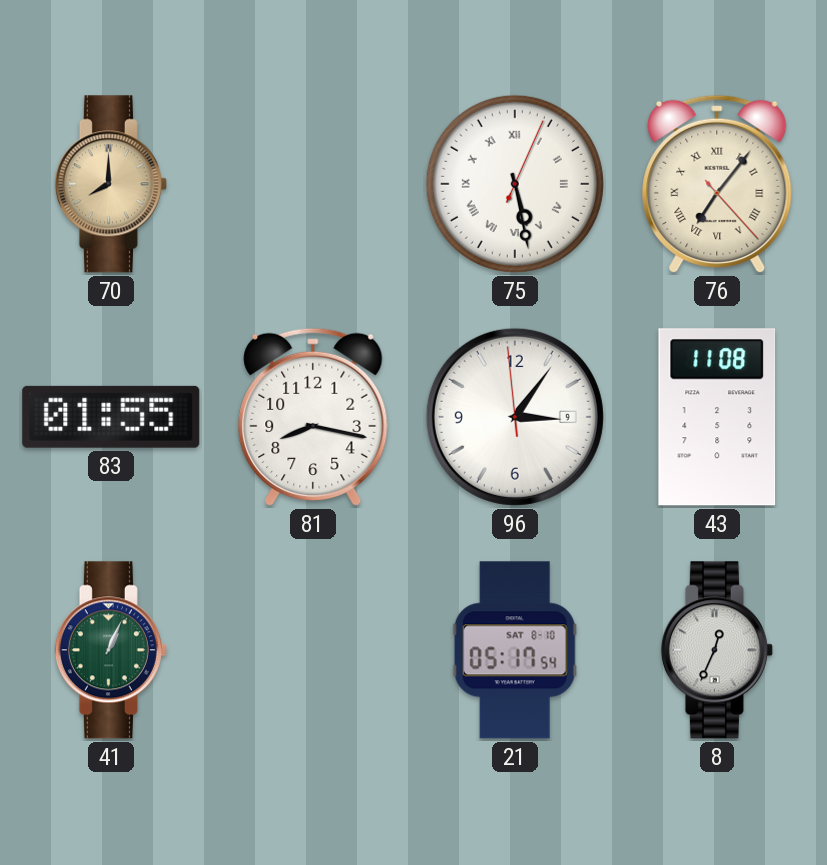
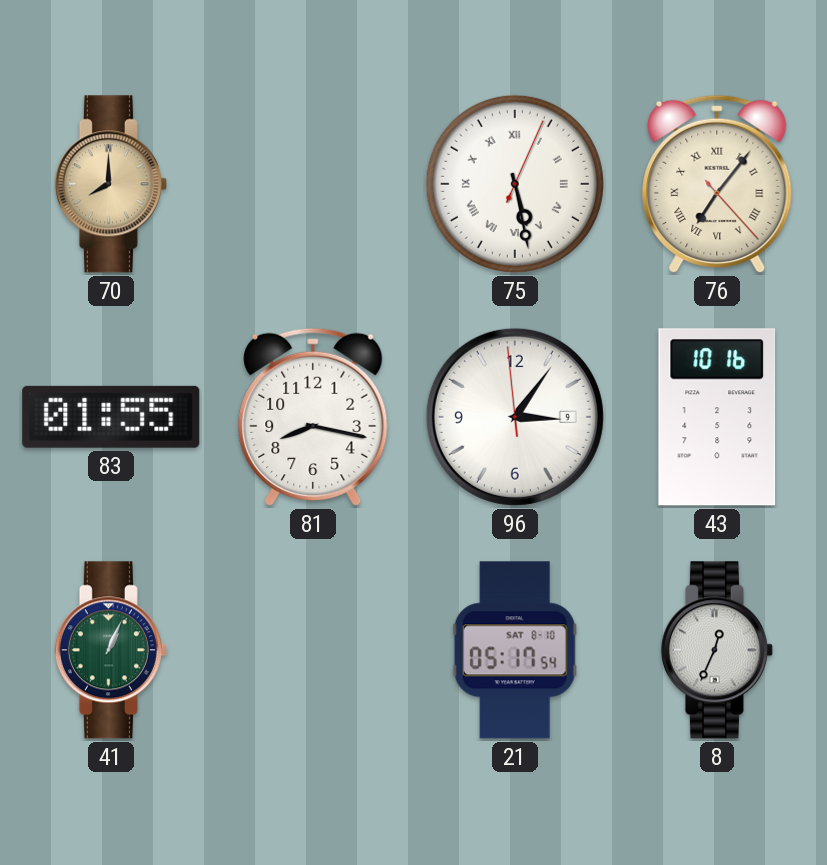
43: 11:08 -> 10:16
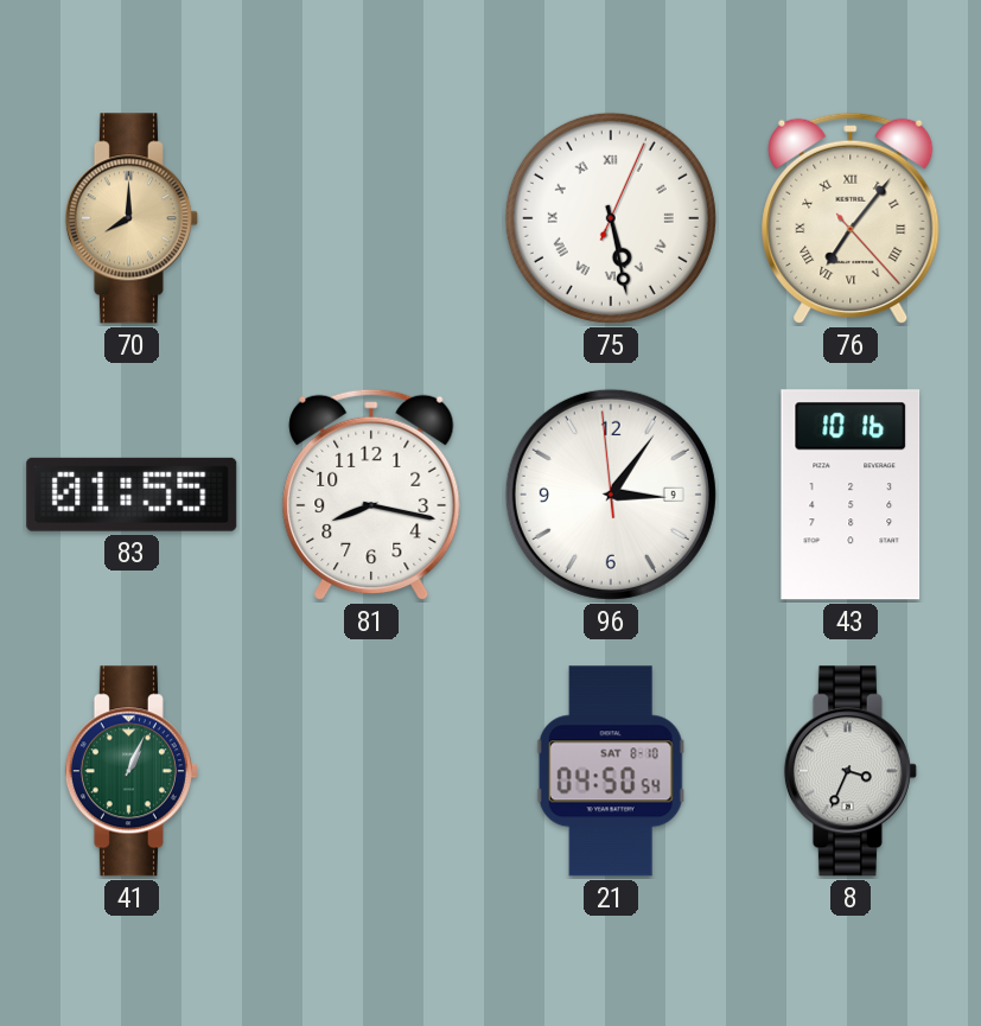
21: 05:17 -> 04:50
8: 12:34 -> 3:34
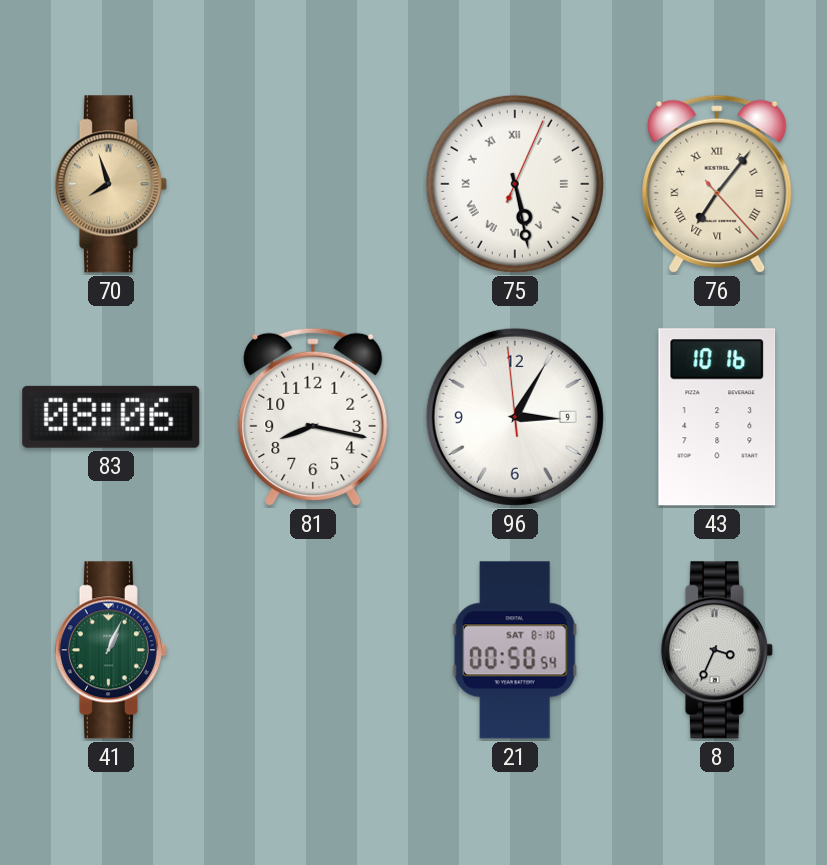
70: 8:00 -> 7:57
83: 01:55 -> 08:06
96: 3:05 -> 3:04
21: 04:50 -> 00:50
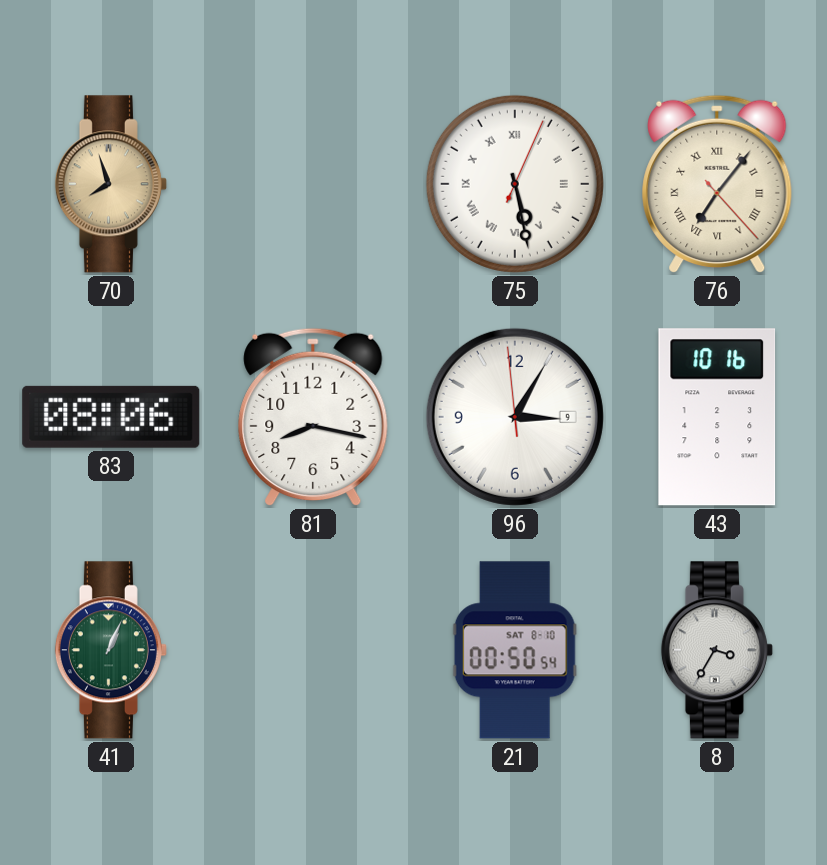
8: 3:34 -> 3:35
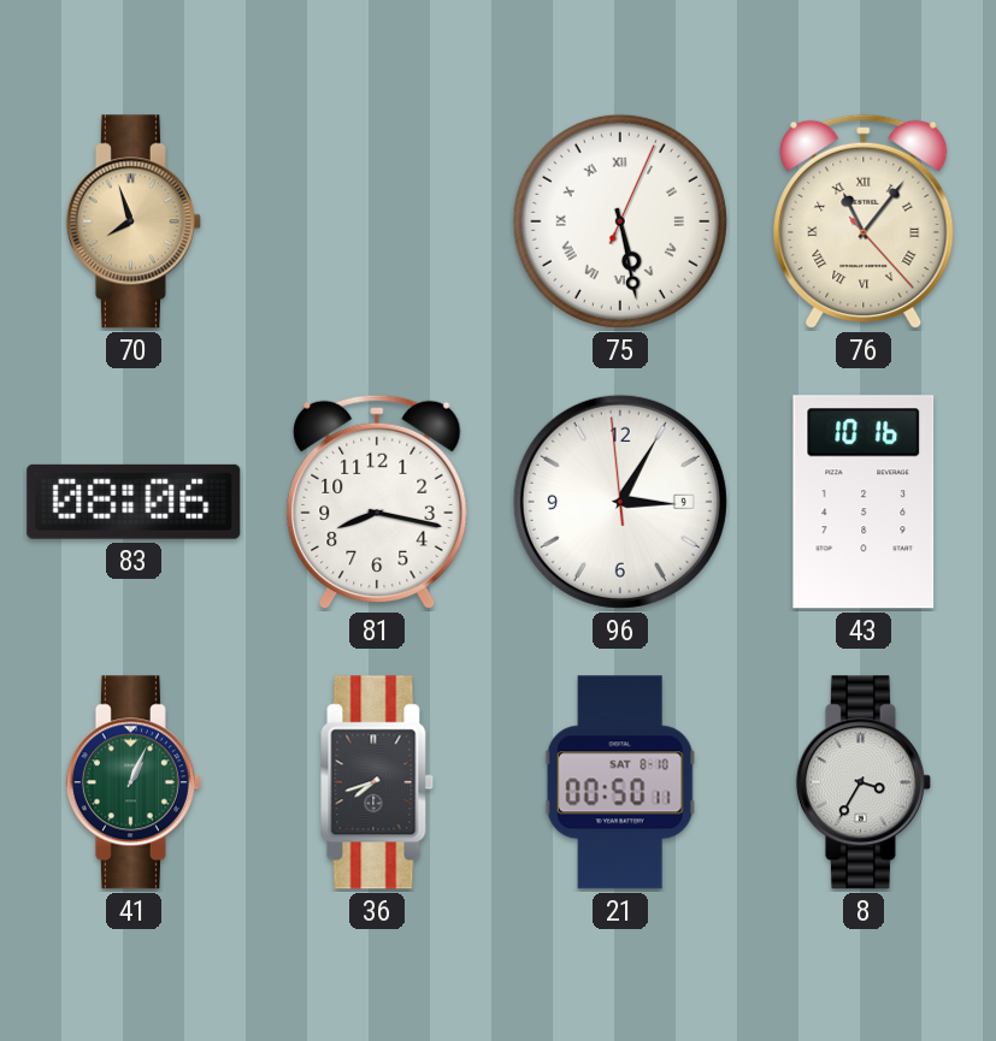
76: 7:06 -> 11:06
36: none -> 7:42
21: 00:50:54 -> 00:50:11
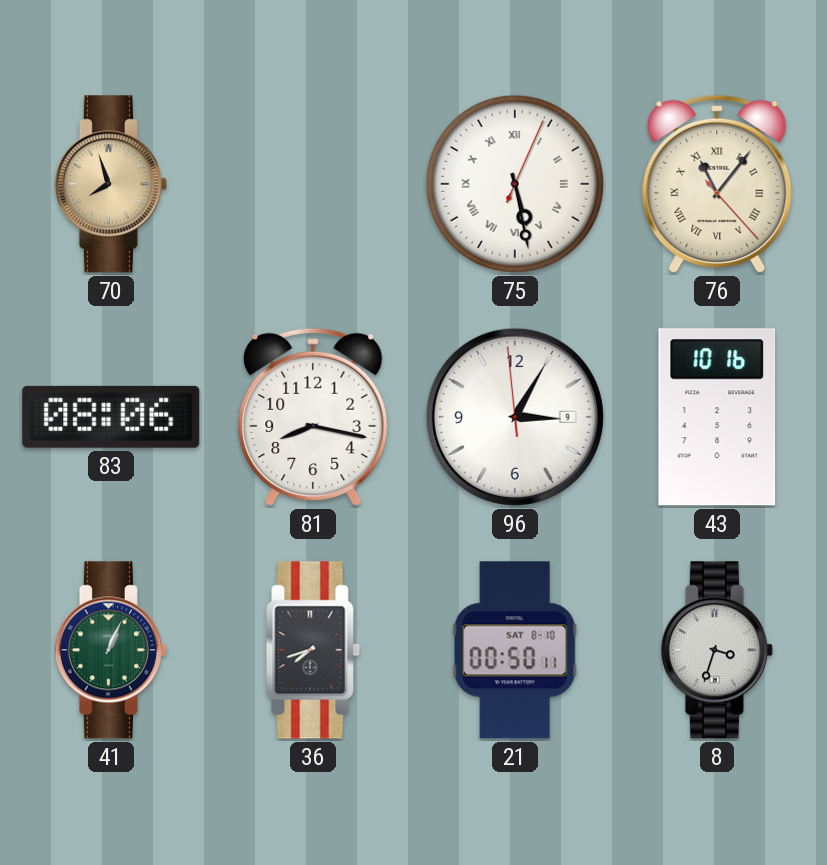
8: 3:35 -> 3:33
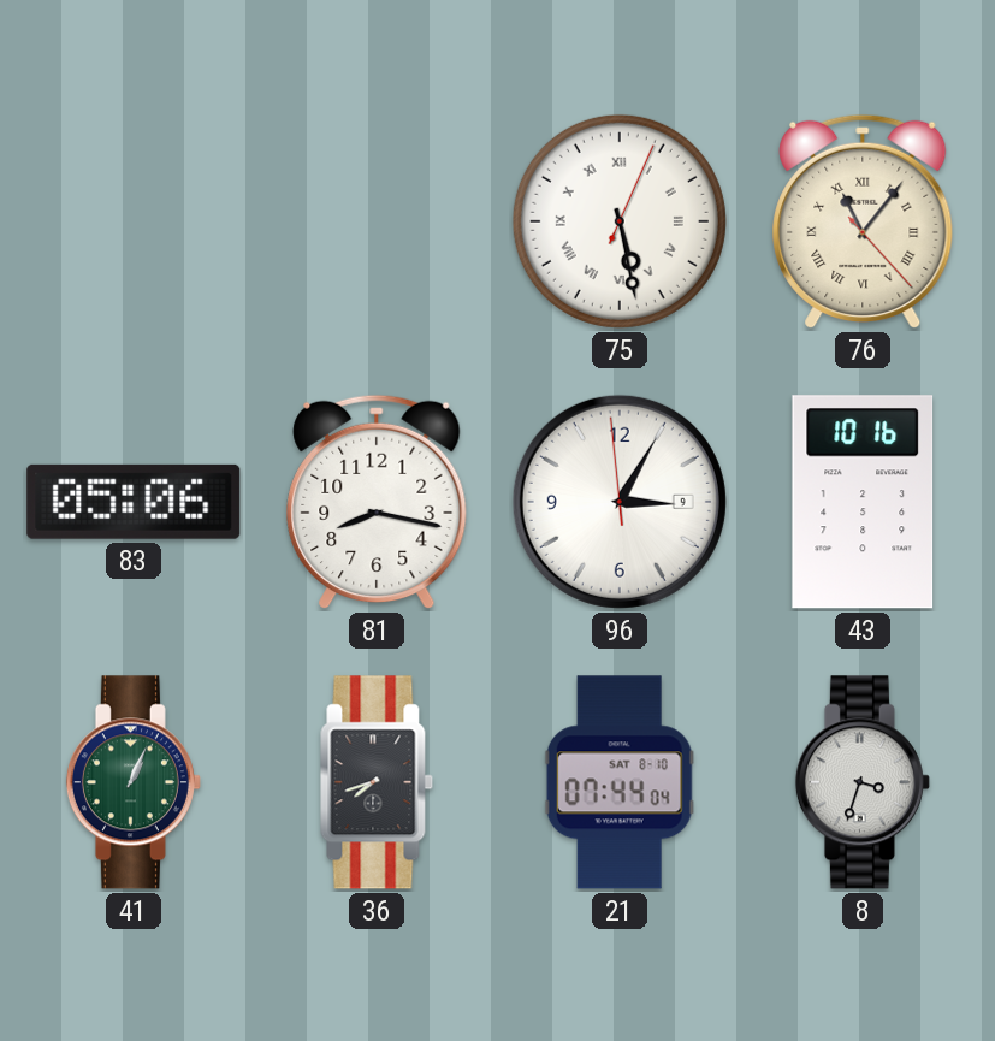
70: 7:57 -> none
83: 08:06 -> 05:06
21: 00:50 -> 07:44
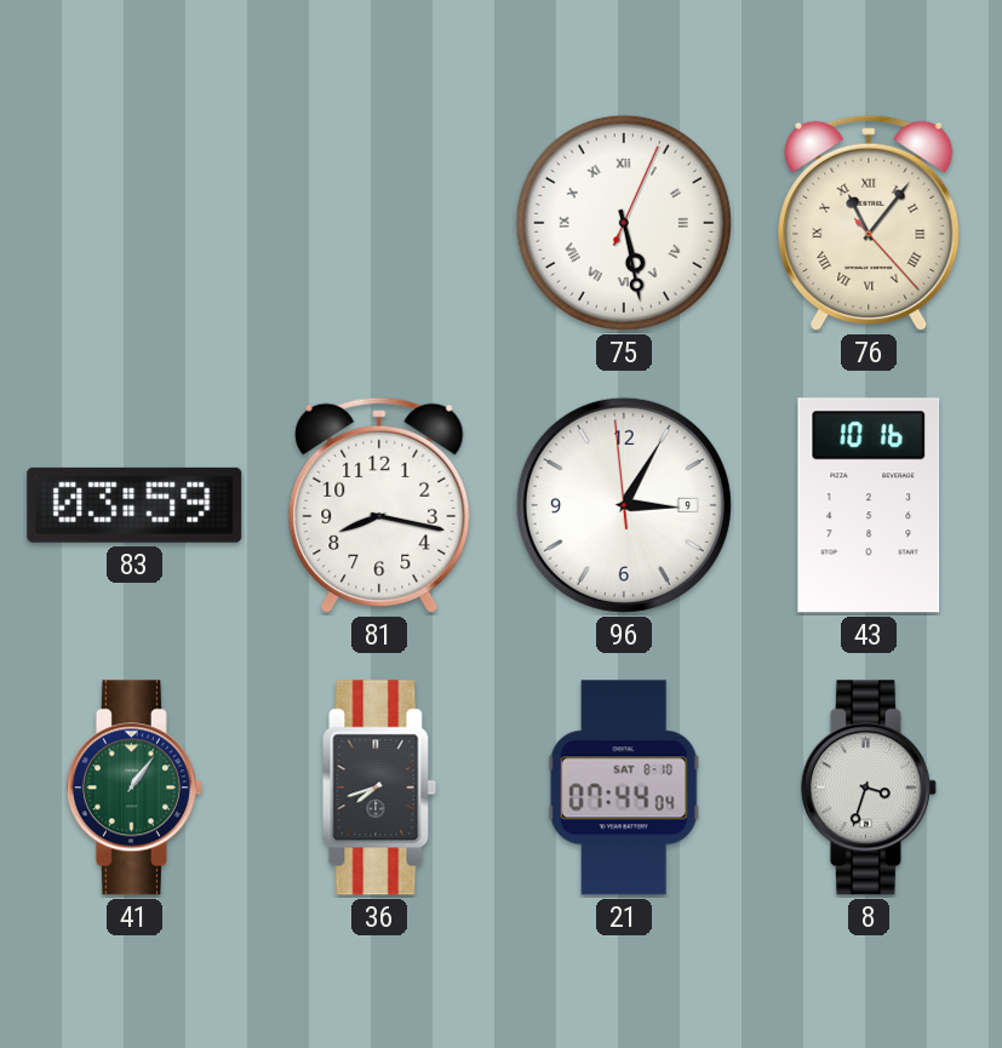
83: 05:06 -> 03:59
41: 1:04 -> 1:06
